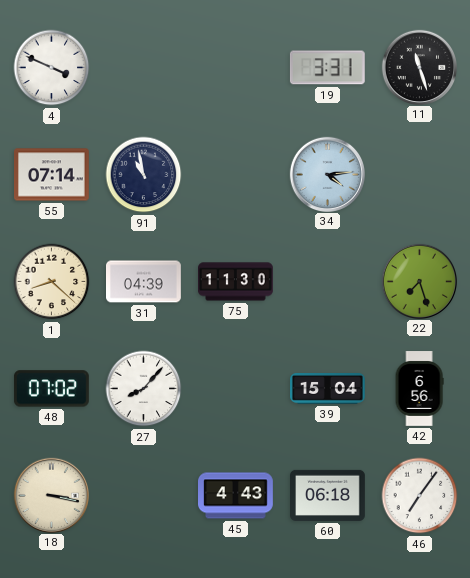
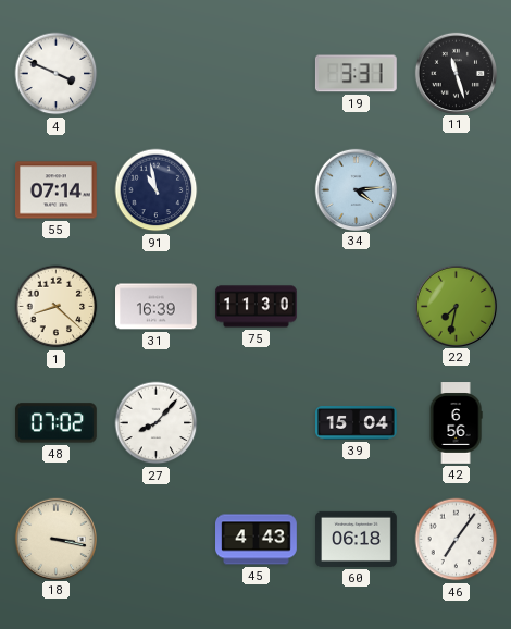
31: 04:39 -> 16:39
22: 7:27 -> 7:32
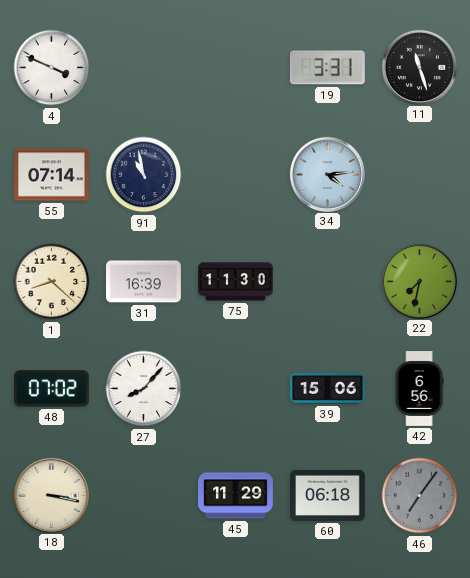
39: 15:04 -> 15:06
45: 4:43 -> 11:29
46 dial: white -> grey
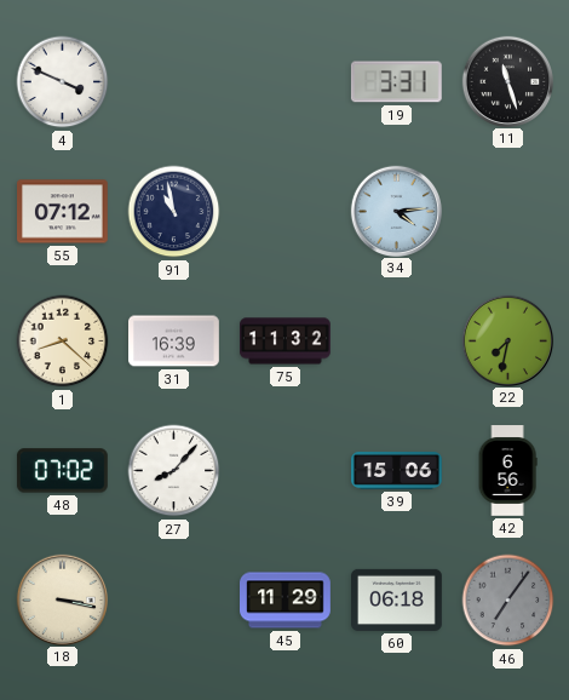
55: 07:14 -> 07:12
75: 11:30 -> 11:32
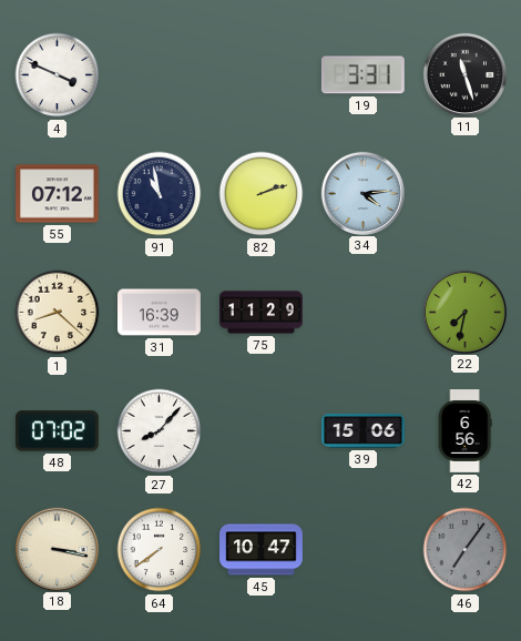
82: none -> 2:12
75: 11:32 -> 11:29
64: none -> 7:39
45: 11:29 -> 10:47
60: 06:18 -> none
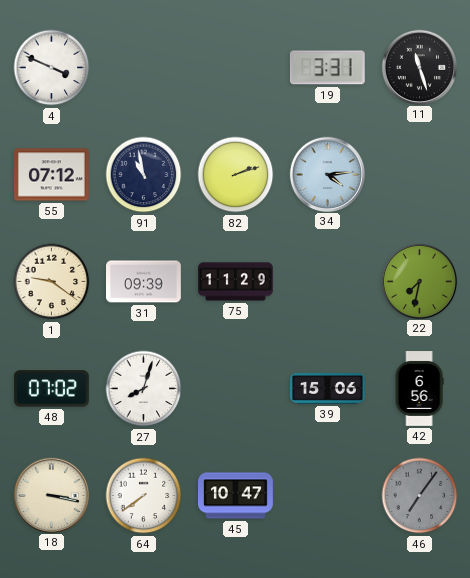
1: 8:22 -> 9:21
31: 16:39 -> 09:39
27: 8:07 -> 8:03
